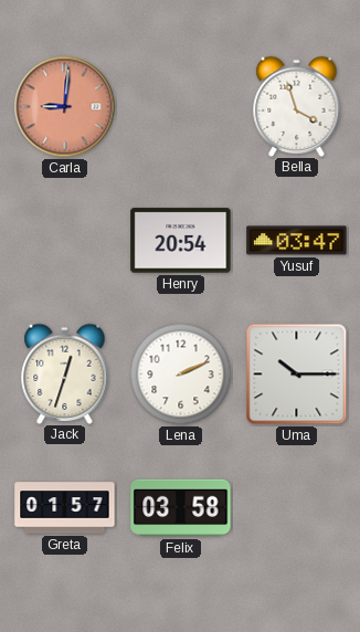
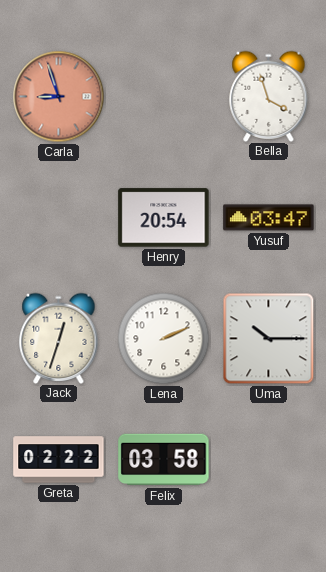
Carla: 9:01 -> 8:57
Greta: 01:57 -> 02:22
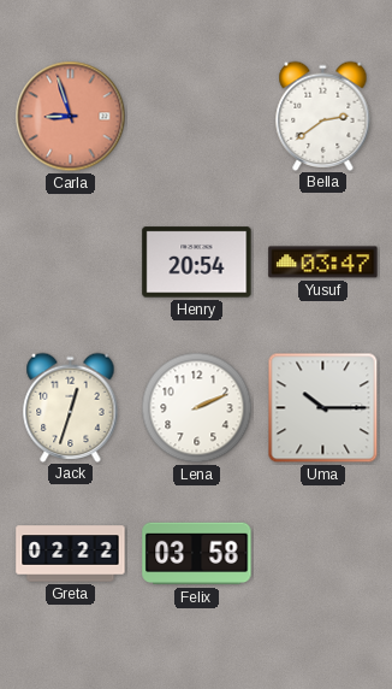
Bella: 3:57 -> 2:39
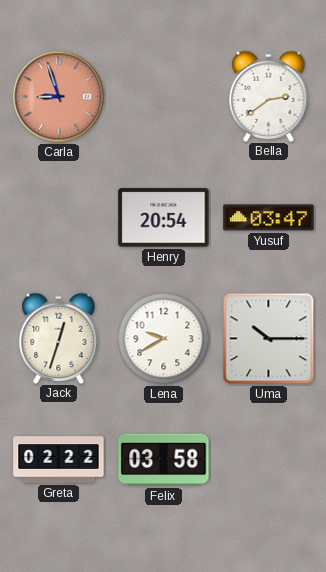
Lena: 2:11 -> 9:40
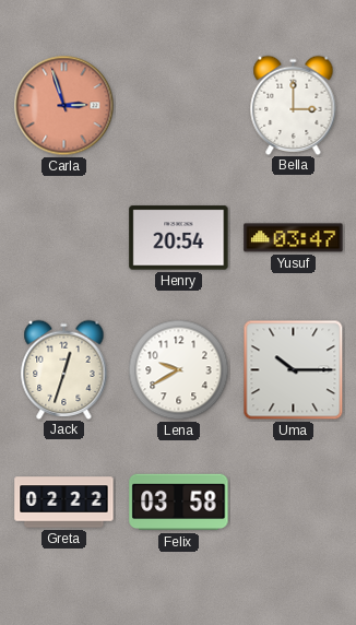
Carla: 8:57 -> 2:57
Bella: 2:39 -> 3:00
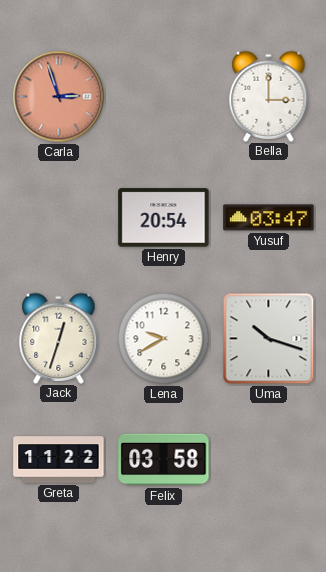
Uma: 10:15 -> 10:18
Greta: 02:22 -> 11:22
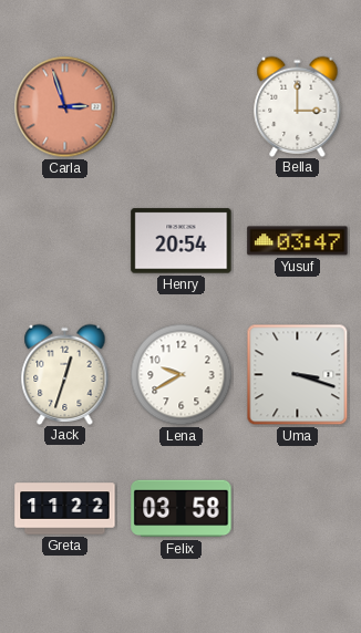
Uma: 10:18 -> 3:18
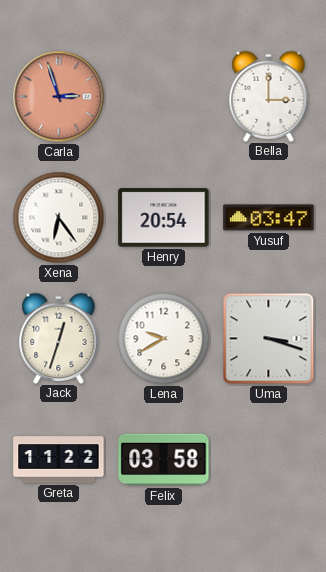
Xena: none -> 6:24
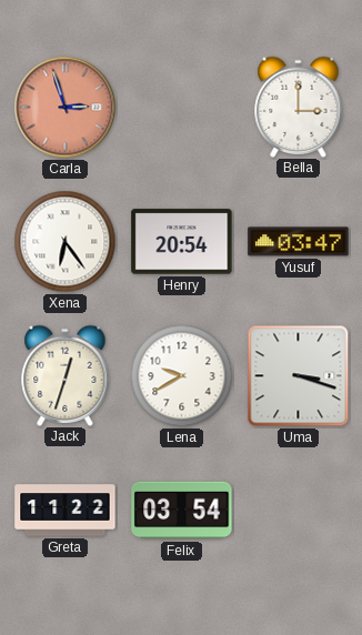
Felix: 03:58 -> 03:54
